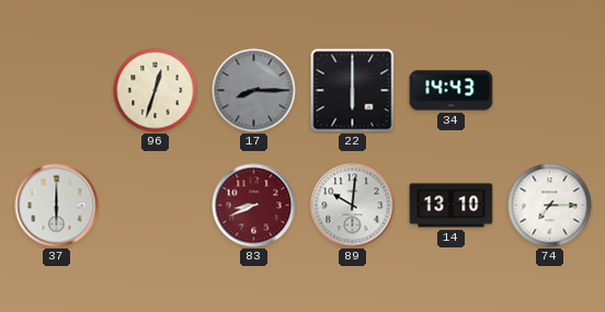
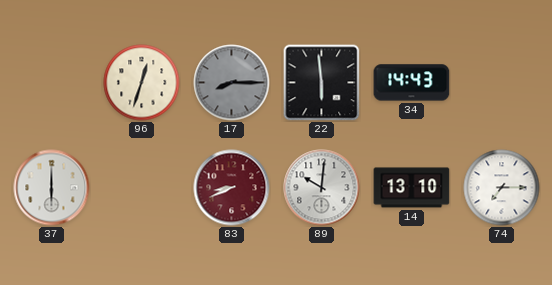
22: 6:00 -> 5:59
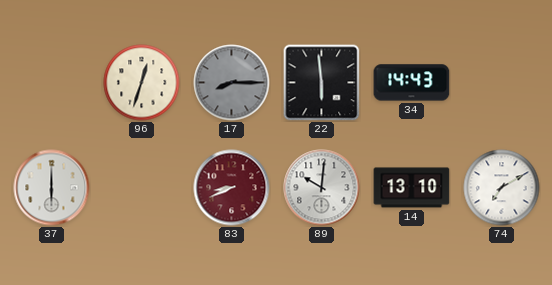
74: 7:15 -> 7:10
